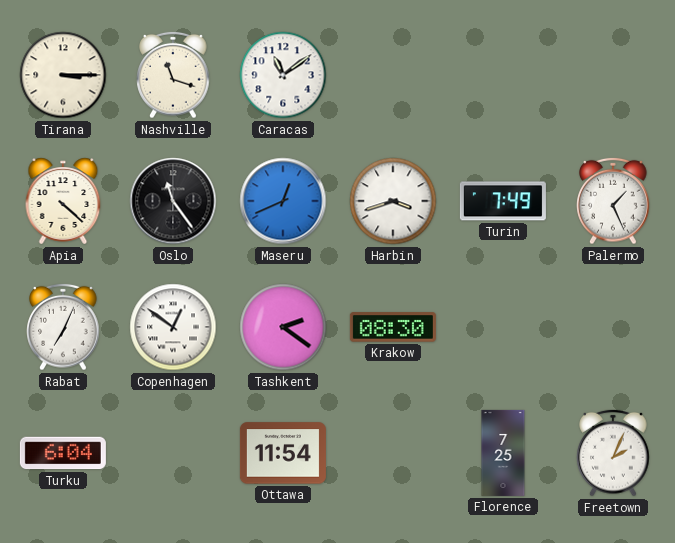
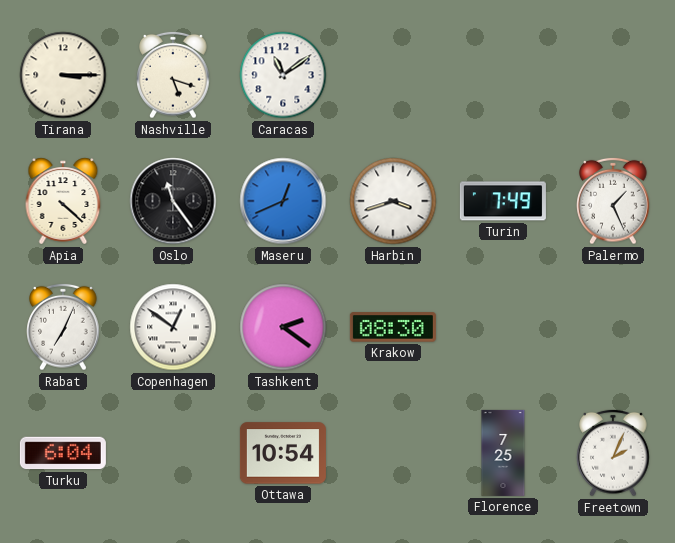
Nashville: 11:18 -> 5:18
Ottawa: 11:54 -> 10:54
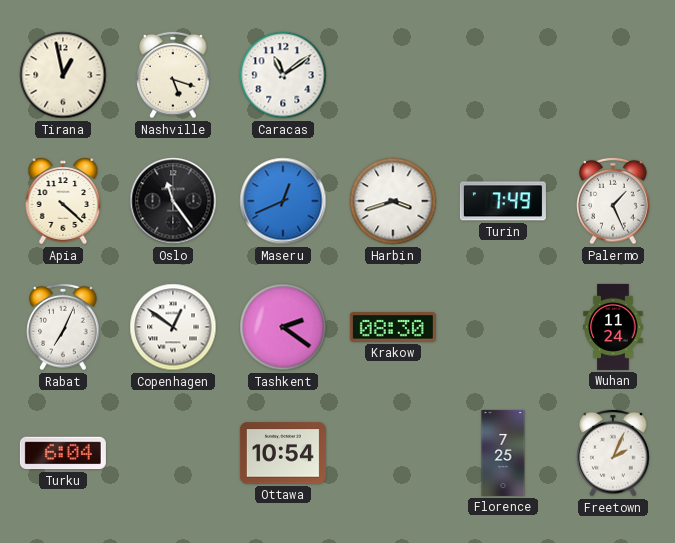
Tirana: 3:15 -> 12:58
Wuhan: none -> 11:24
